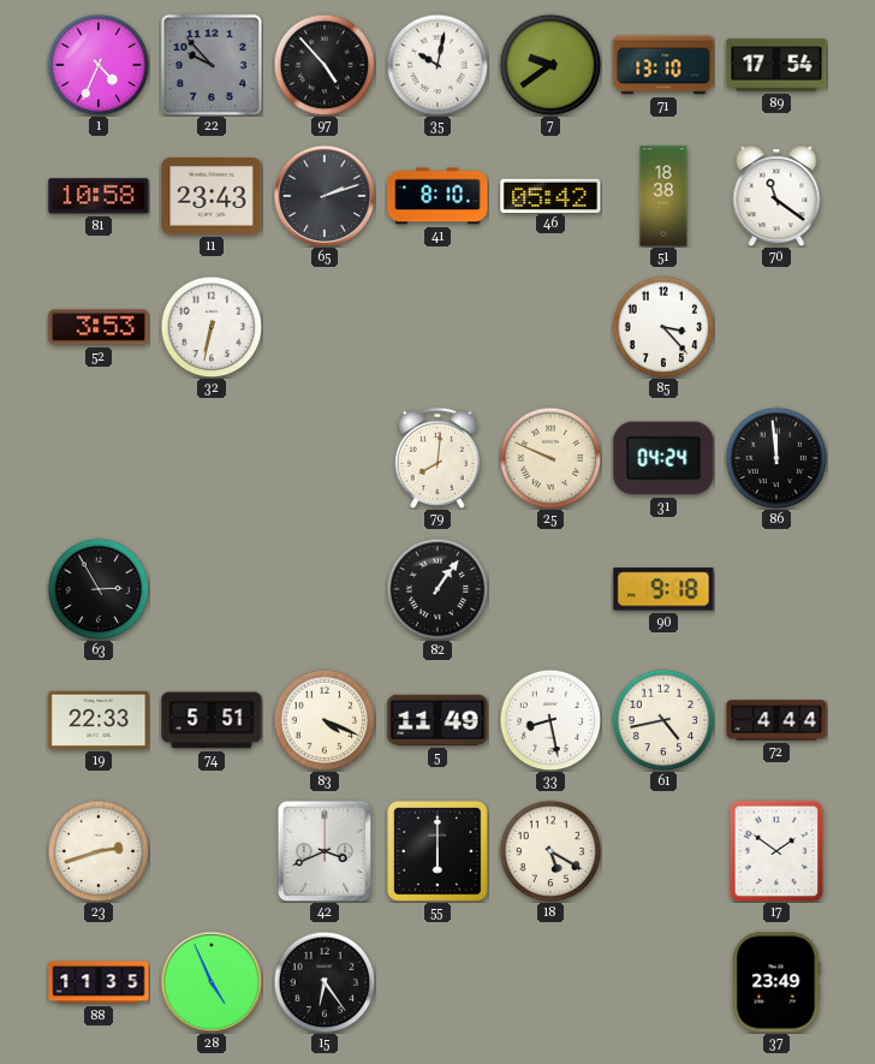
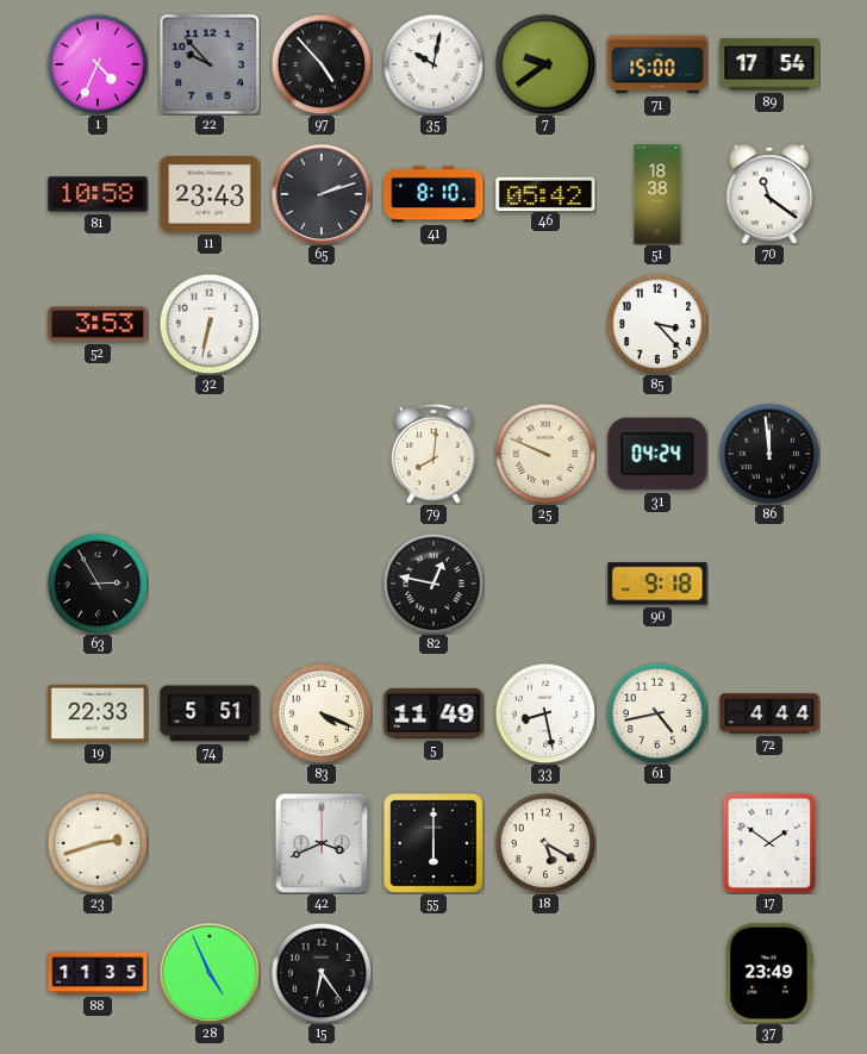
71: 13:10 -> 15:00
82: 1:06 -> 12:47
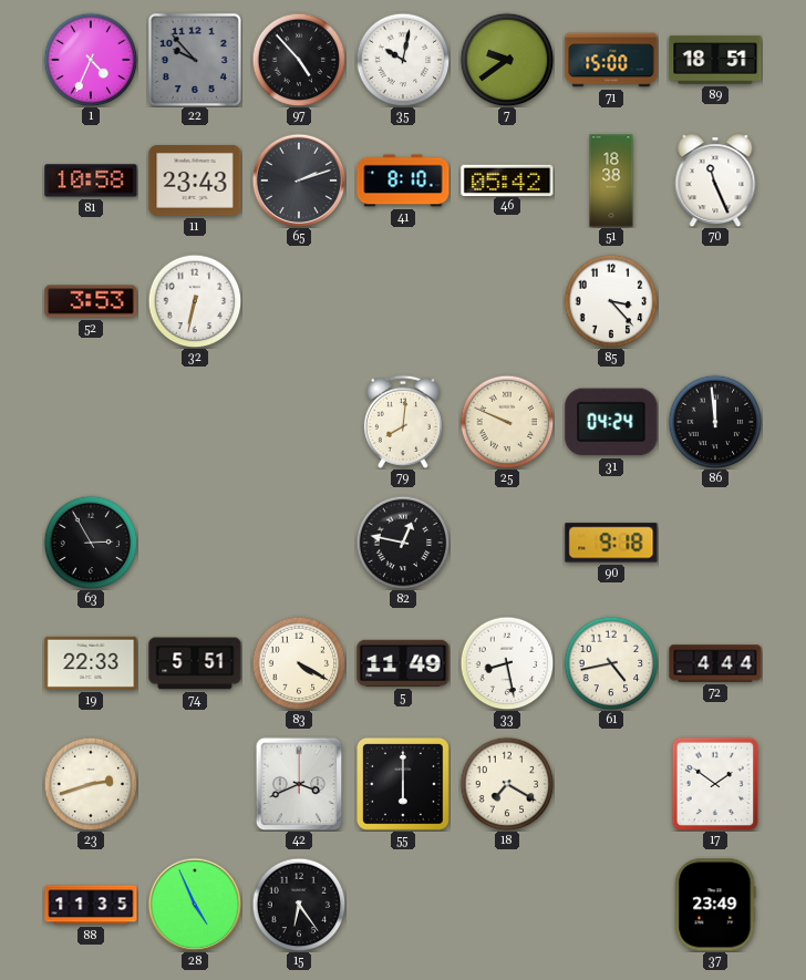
89: 17:54 -> 18:51
70: 11:21 -> 11:26
83: 4:19 -> 4:20
18: 5:20 -> 7:20
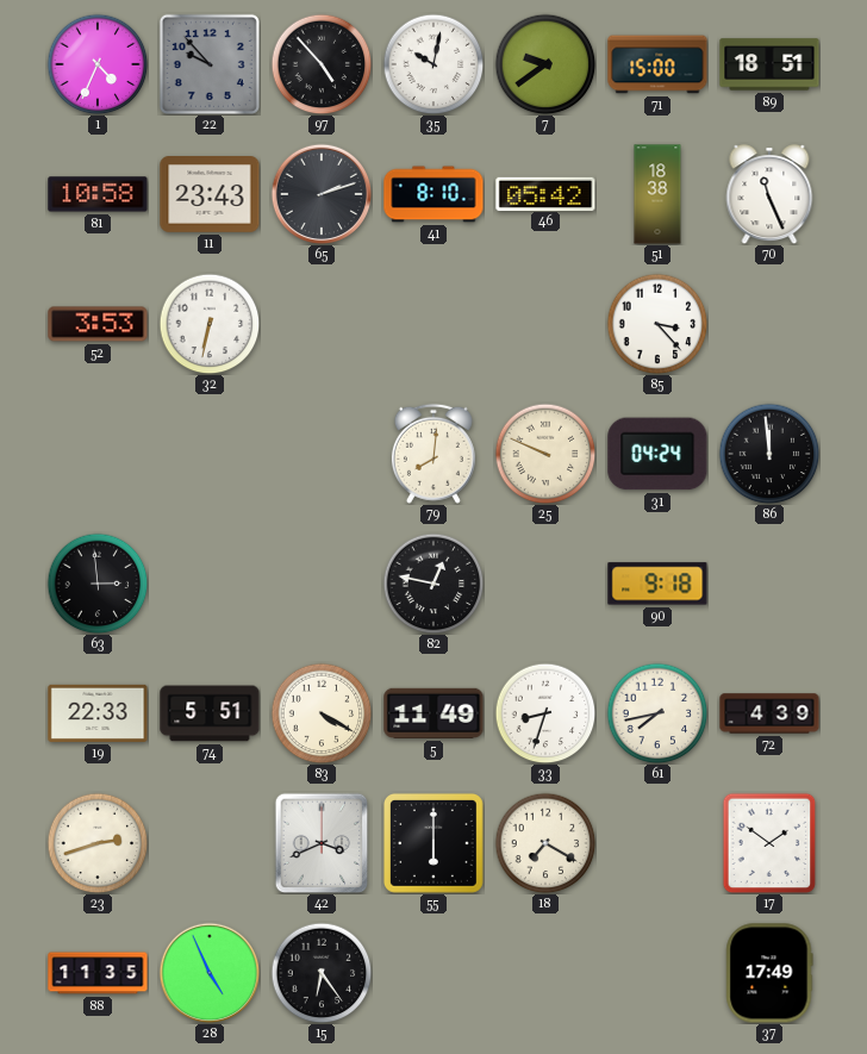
63: 2:55 -> 2:59
33: 8:28 -> 8:33
61: 4:43 -> 7:43
72: 4:44 -> 4:39
37: 23:49 -> 17:49
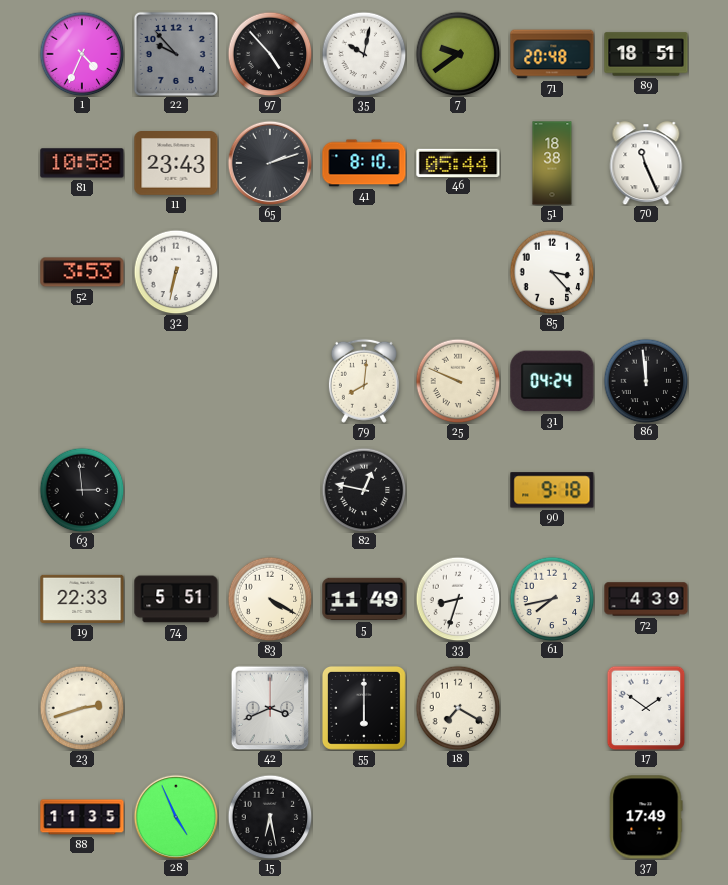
71: 15:00 -> 20:48
46: 05:42 -> 05:44
15: 6:24 -> 6:28
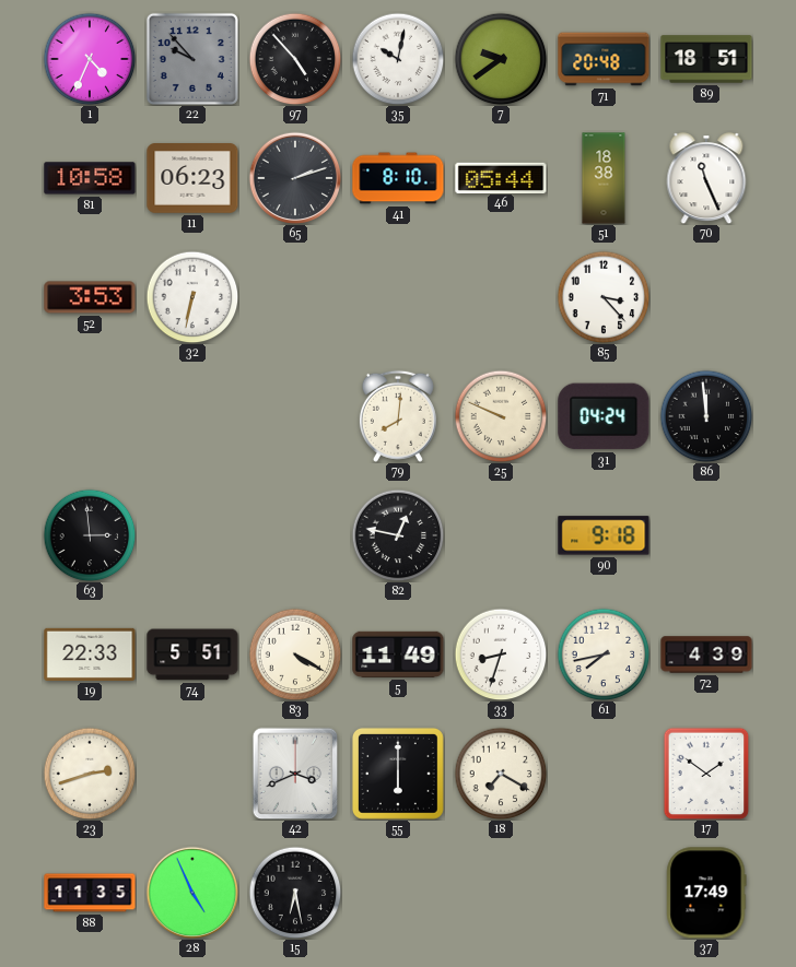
11: 23:43 -> 06:23
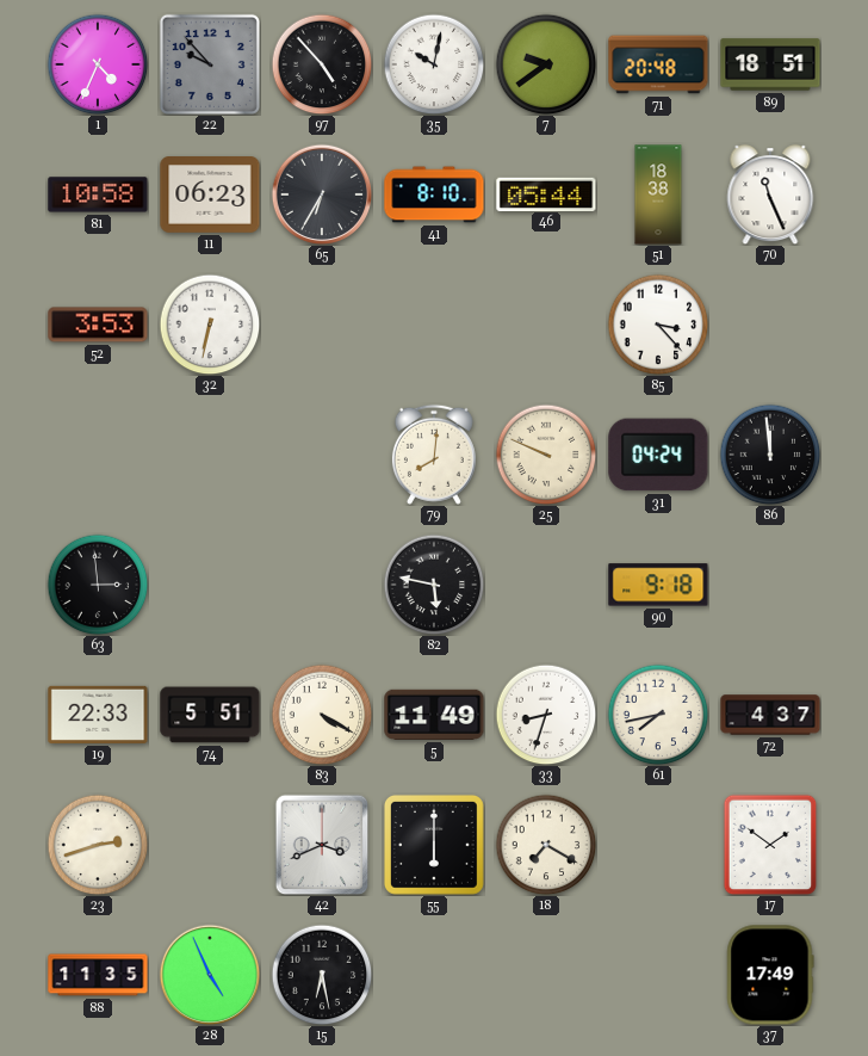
65: 2:12 -> 6:35
82: 12:47 -> 5:47
72: 4:39 -> 4:37
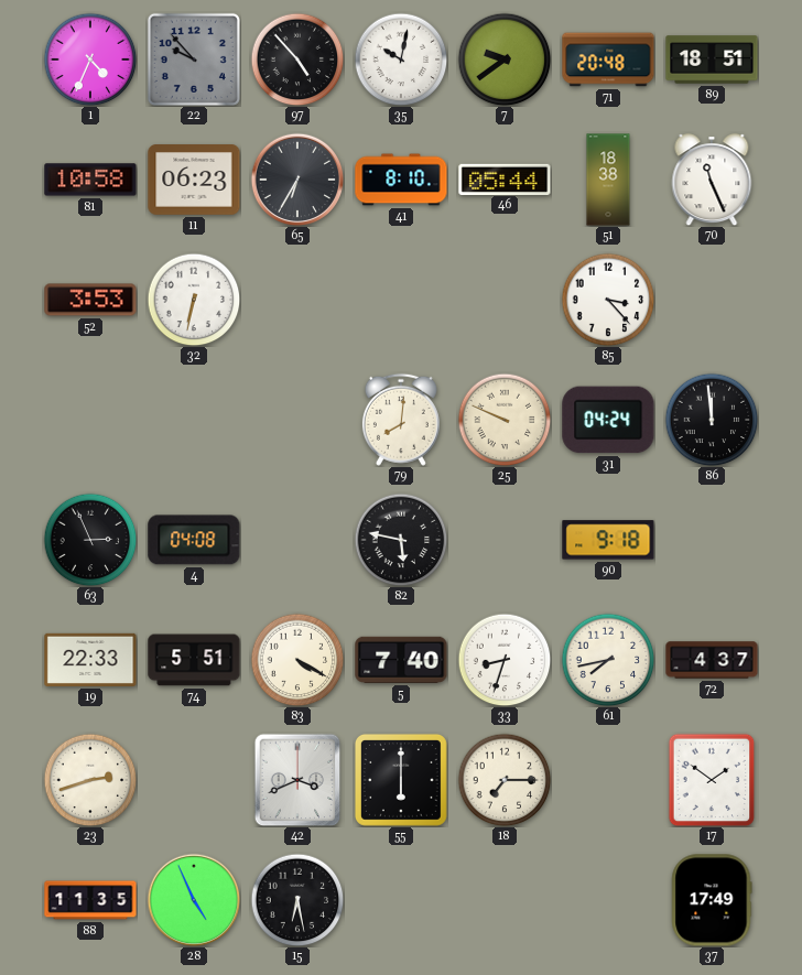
63: 2:59 -> 2:56
4: none -> 04:08
5: 11:49 -> 7:40
18: 7:20 -> 7:15
